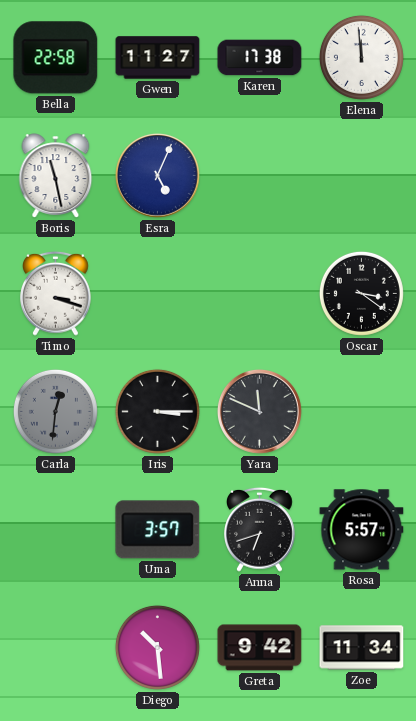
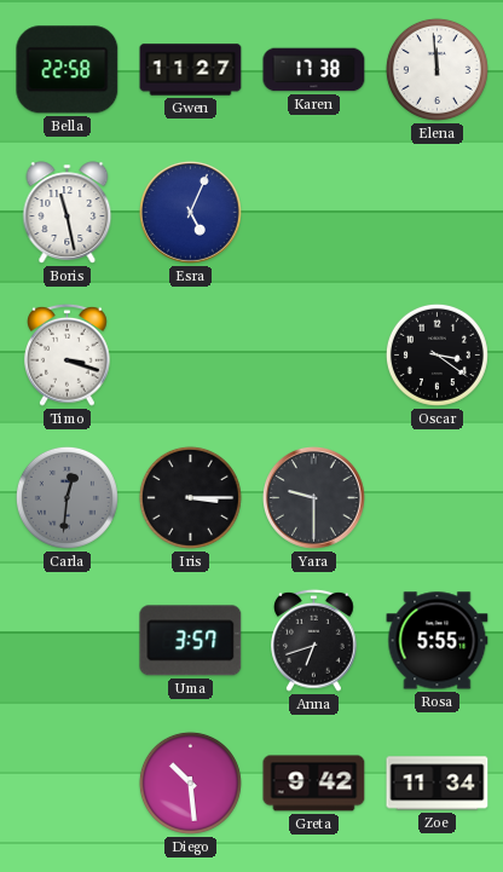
Yara: 11:49 -> 9:30
Rosa: 5:57 -> 5:55
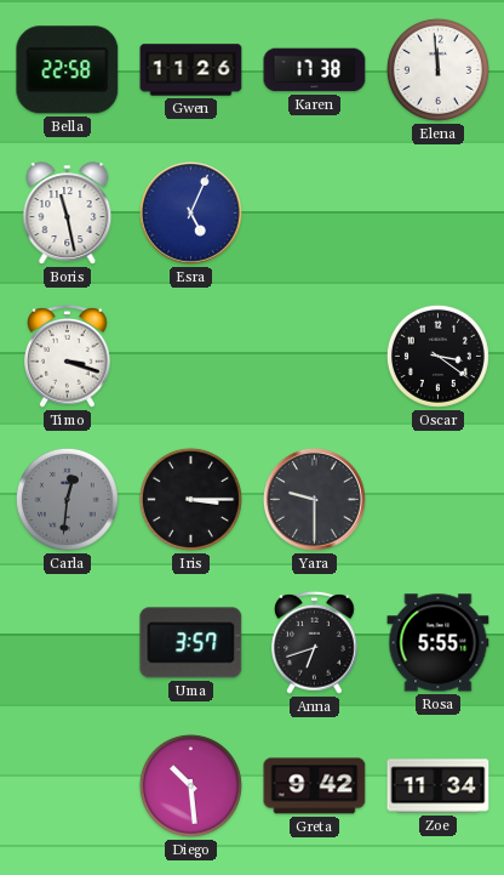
Gwen: 11:27 -> 11:26
